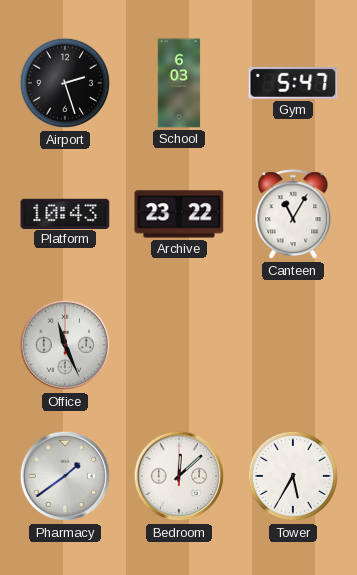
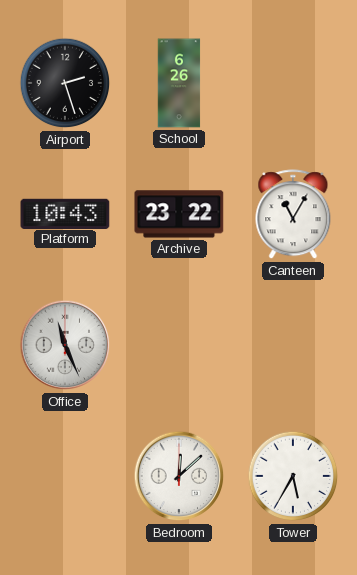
School: 6:03 -> 6:26
Gym: 5:47 -> none
Pharmacy: 1:39 -> none
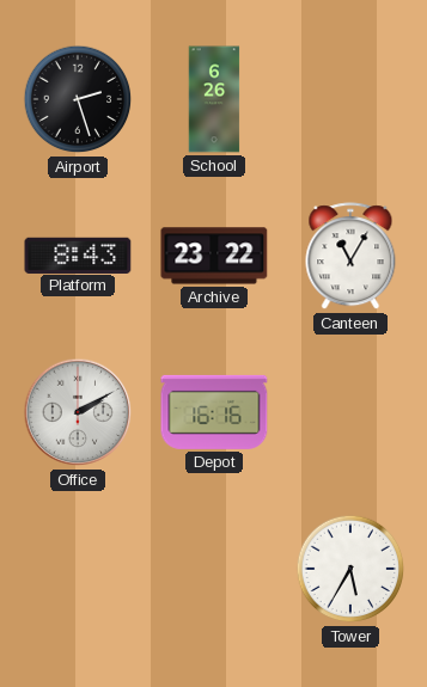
Platform: 10:43 -> 8:43
Office: 11:26 -> 2:10
Depot: none -> 16:16
Bedroom: 12:08 -> none
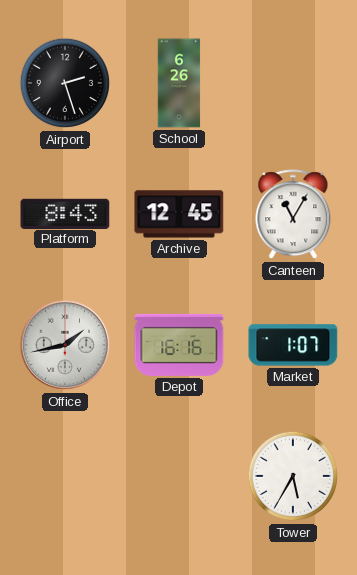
Archive: 23:22 -> 12:45
Office: 2:10 -> 1:43
Market: none -> 1:07
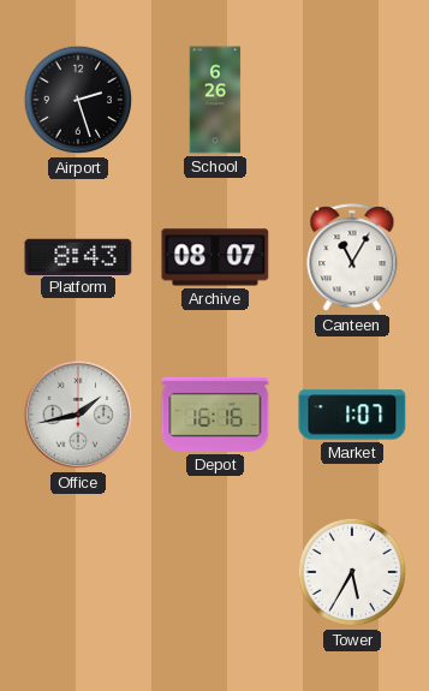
Archive: 12:45 -> 08:07
